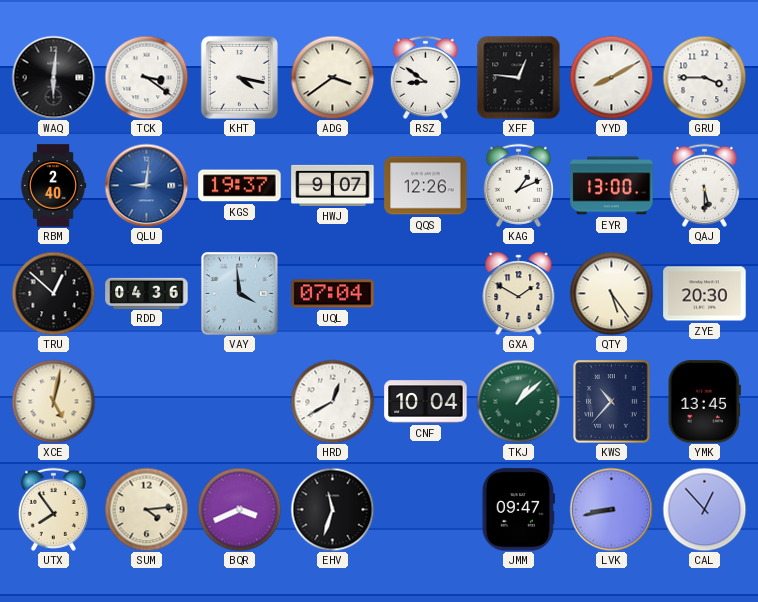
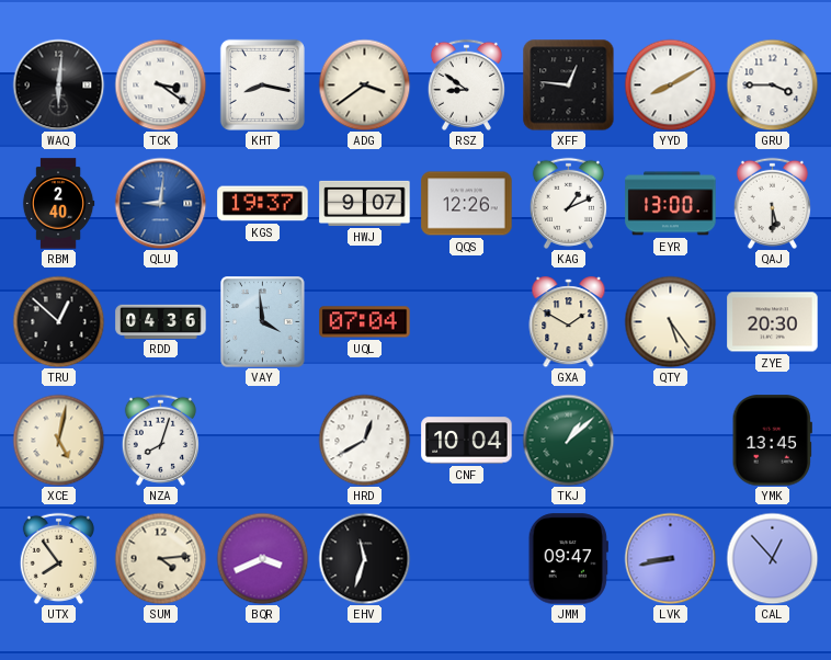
KHT: 4:17 -> 8:17
NZA: none -> 8:03
KWS: 10:37 -> none
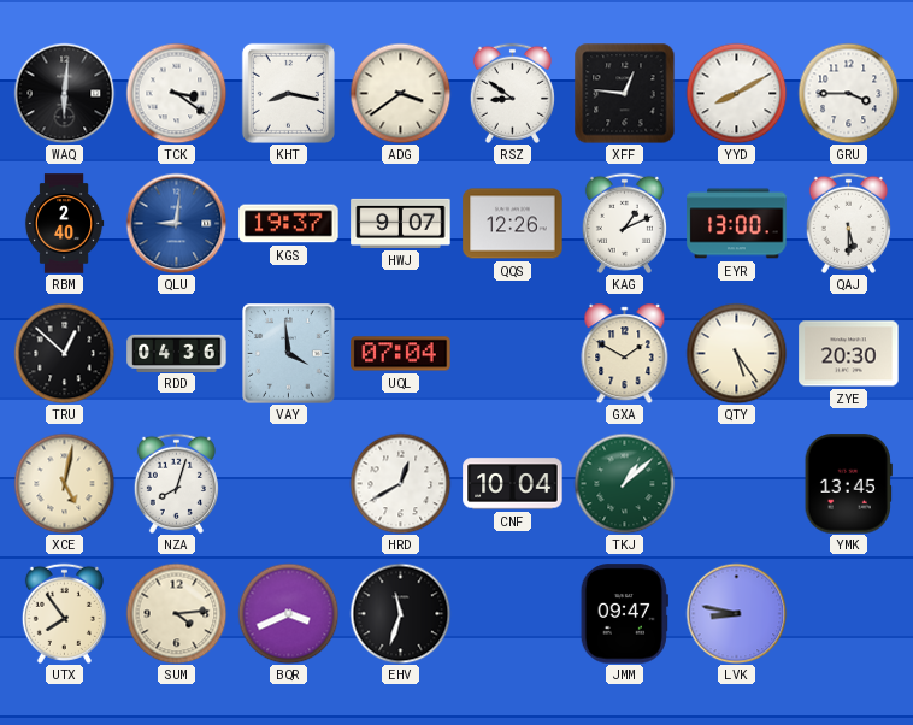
LVK: 8:43 -> 8:47
CAL: 12:53 -> none
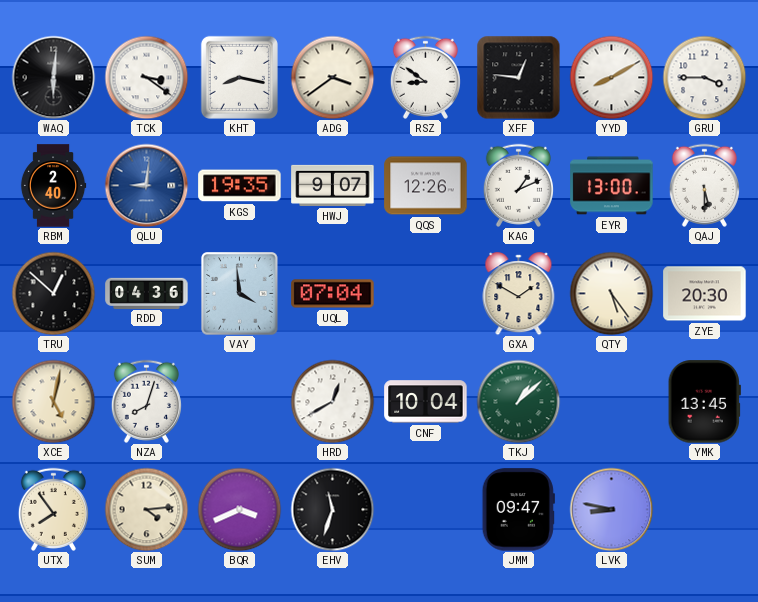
KGS: 19:37 -> 19:35
